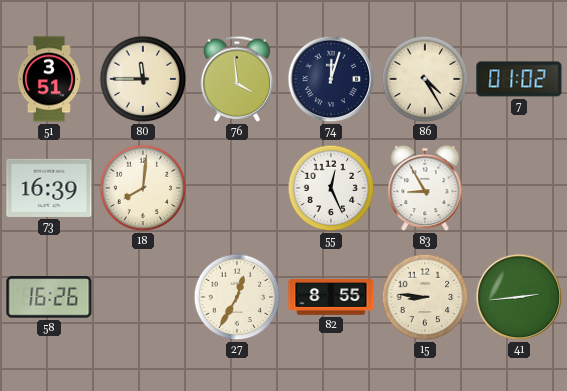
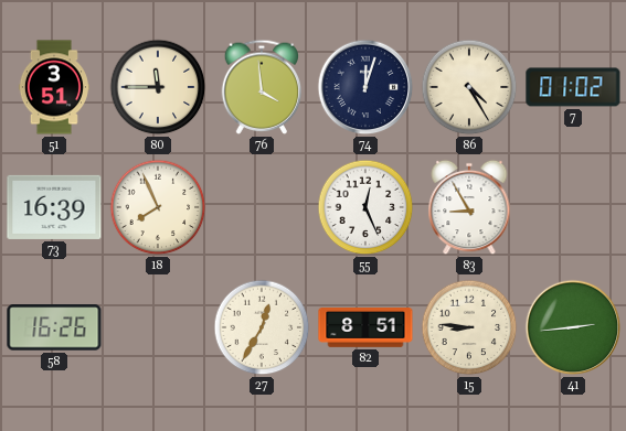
18: 8:01 -> 7:56
82: 8:55 -> 8:51
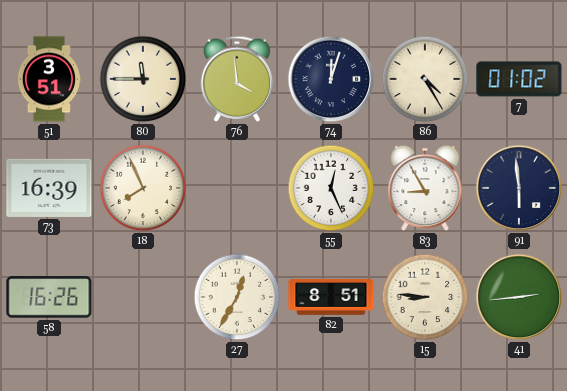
91: none -> 5:59
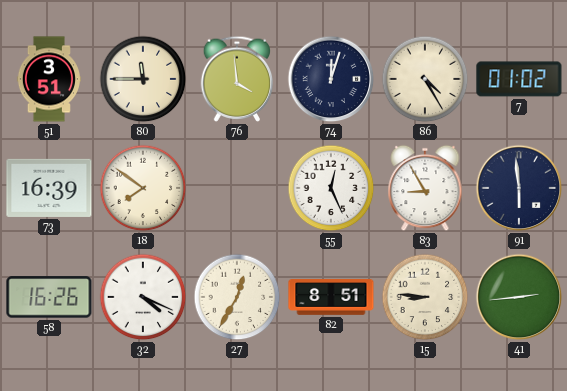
18: 7:56 -> 7:51
32: none -> 4:19
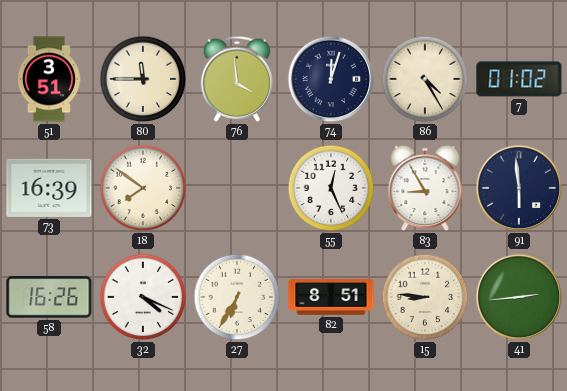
27: 12:35 -> 6:35
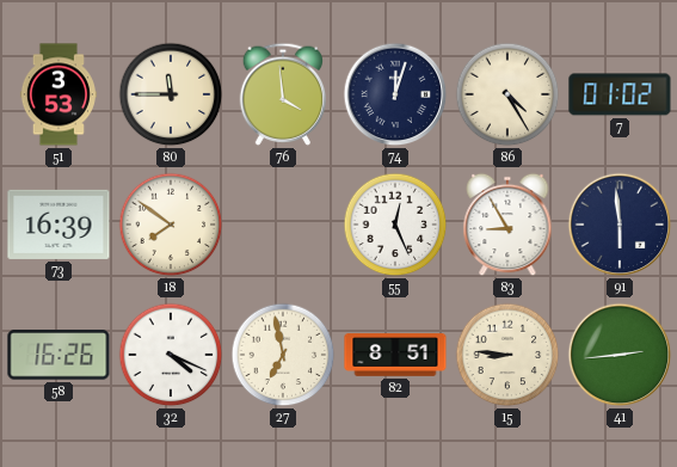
51: 3:51 -> 3:53
27: 6:35 -> 6:58
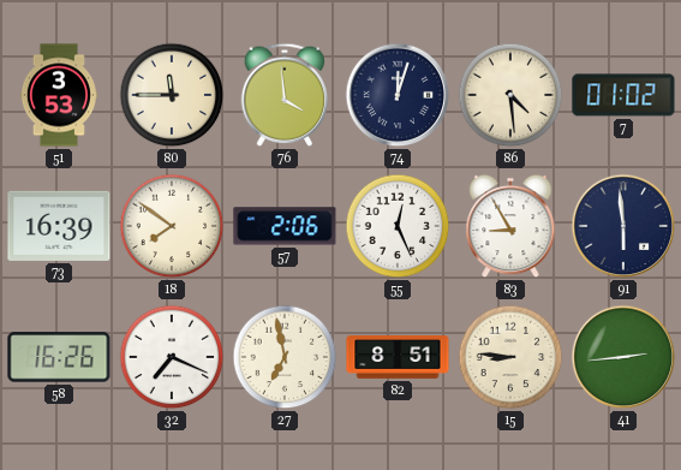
86: 4:25 -> 4:29
57: none -> 2:06
32: 4:19 -> 7:19
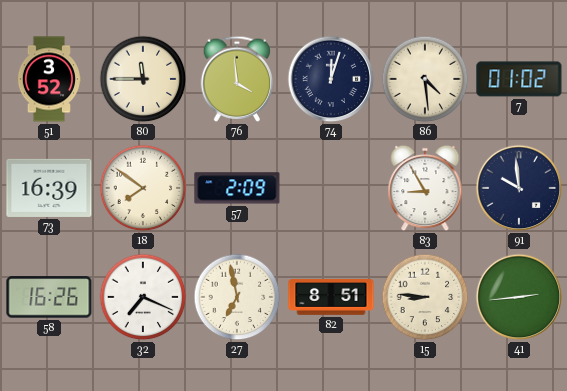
51: 3:53 -> 3:52
57: 2:06 -> 2:09
55: 12:26 -> none
91: 5:59 -> 9:59
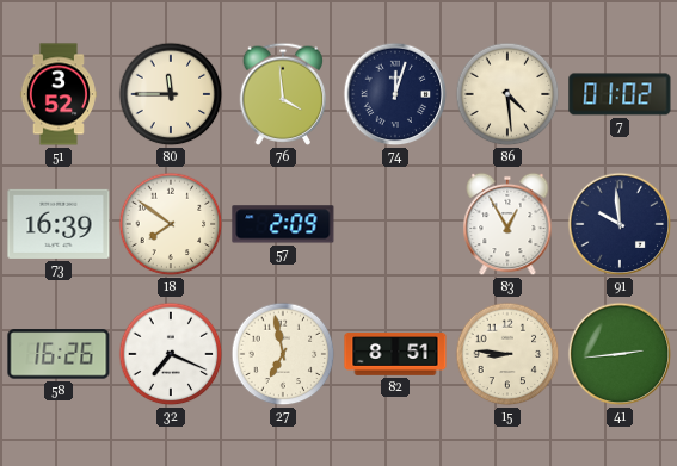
83: 8:55 -> 12:55
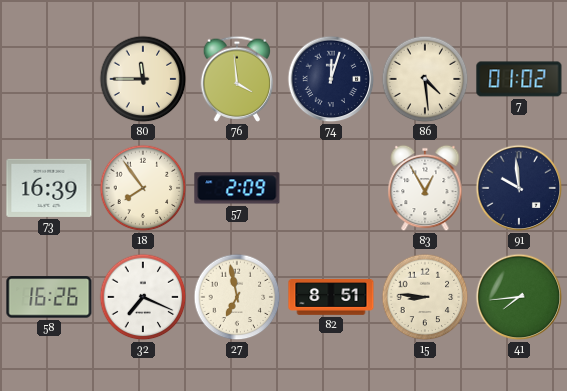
51: 3:52 -> none
18: 7:51 -> 7:54
41: 2:44 -> 7:44
